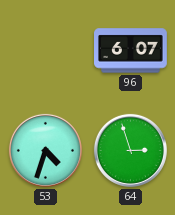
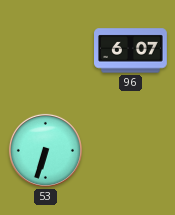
53: 4:33 -> 6:33
64: 2:57 -> none
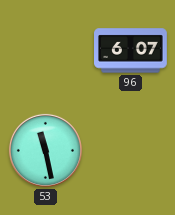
53: 6:33 -> 11:28
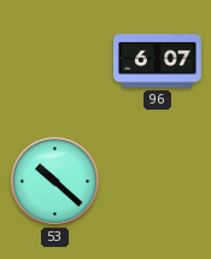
53: 11:28 -> 10:22
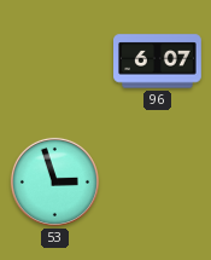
53: 10:22 -> 2:57
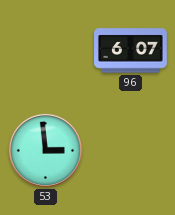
53: 2:57 -> 2:59
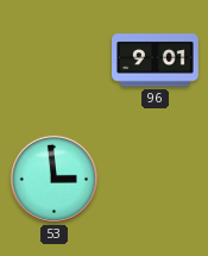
96: 6:07 -> 9:01
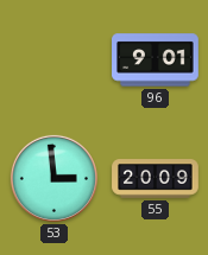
55: none -> 20:09
